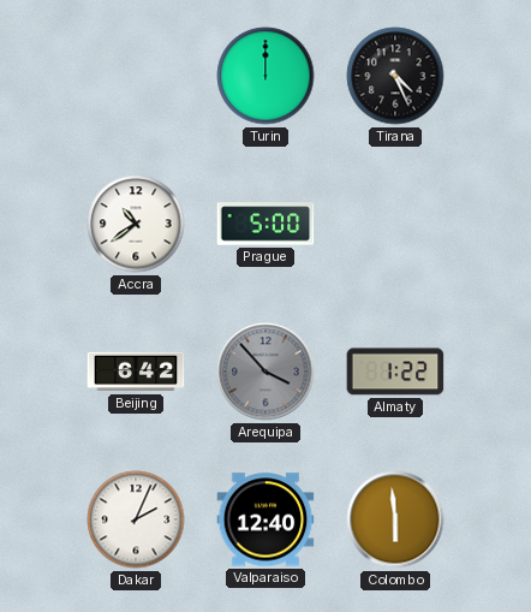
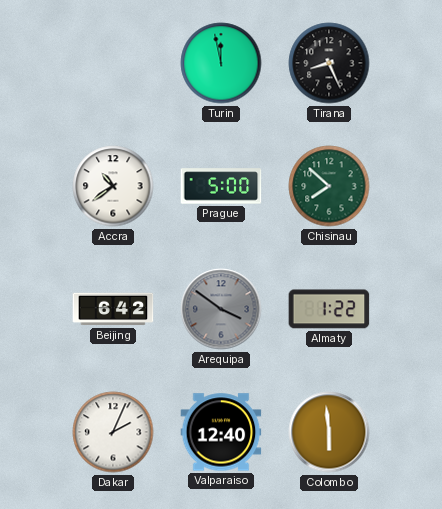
Turin: 12:00 -> 11:58
Tirana: 4:26 -> 8:26
Chisinau: none -> 7:52
Arequipa: 3:53 -> 3:51
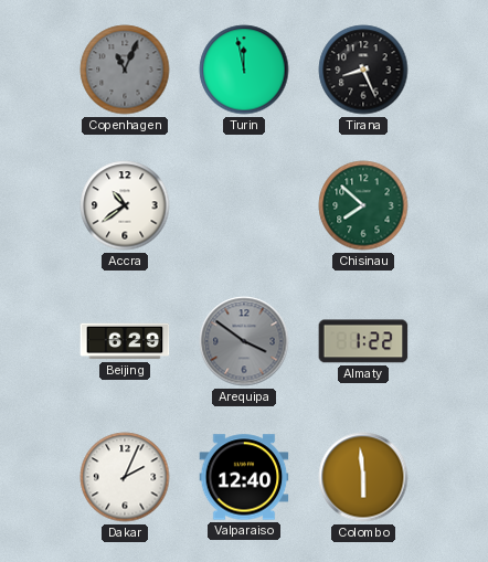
Copenhagen: none -> 11:04
Prague: 5:00 -> none
Beijing: 6:42 -> 6:29
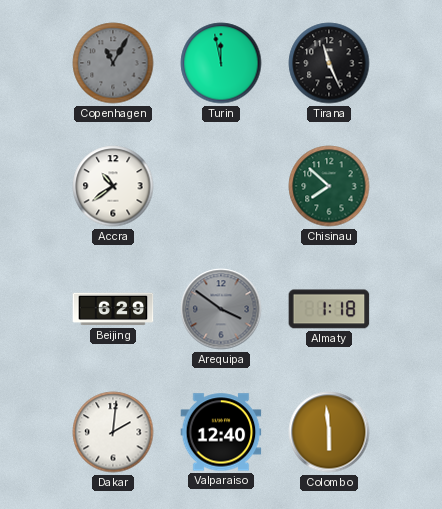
Copenhagen: 11:04 -> 11:05
Tirana: 8:26 -> 11:26
Almaty: 1:22 -> 1:18
Dakar: 2:04 -> 2:01
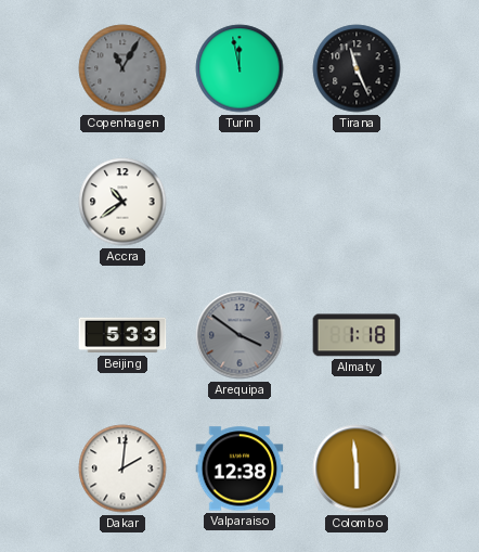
Chisinau: 7:52 -> none
Beijing: 6:29 -> 5:33
Valparaiso: 12:40 -> 12:38
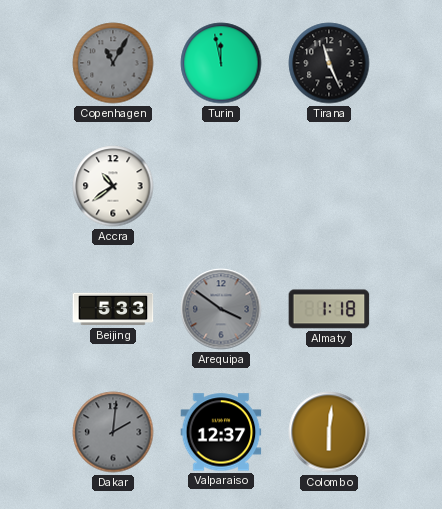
Dakar dial: white -> grey
Valparaiso: 12:38 -> 12:37
Colombo: 5:59 -> 6:01
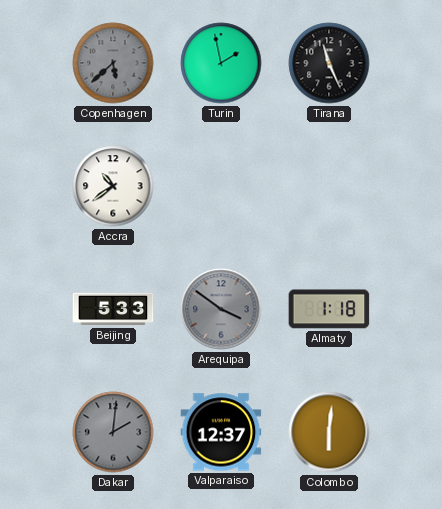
Copenhagen: 11:05 -> 5:38
Turin: 11:58 -> 1:58
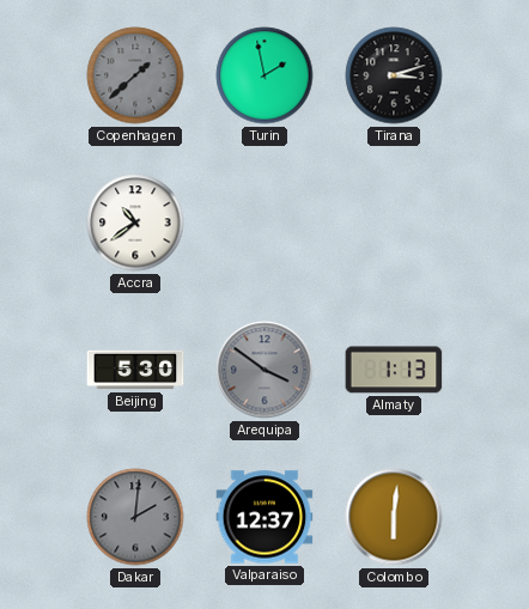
Copenhagen: 5:38 -> 1:38
Tirana: 11:26 -> 3:12
Beijing: 5:33 -> 5:30
Almaty: 1:18 -> 1:13
